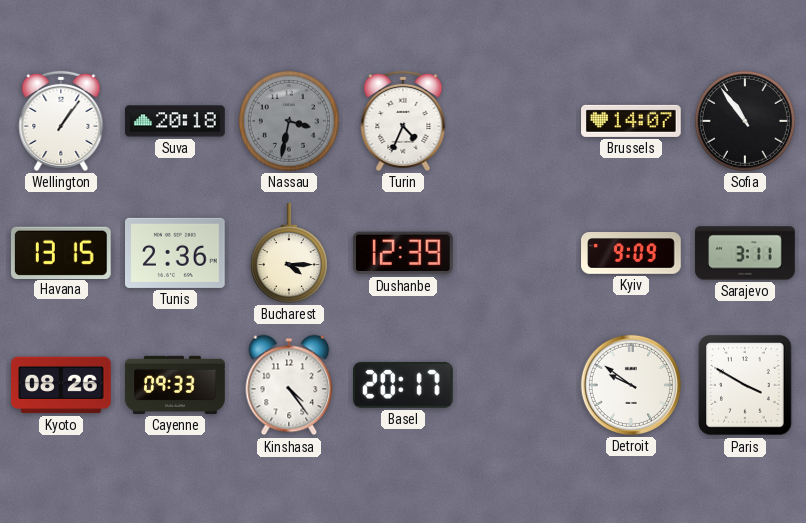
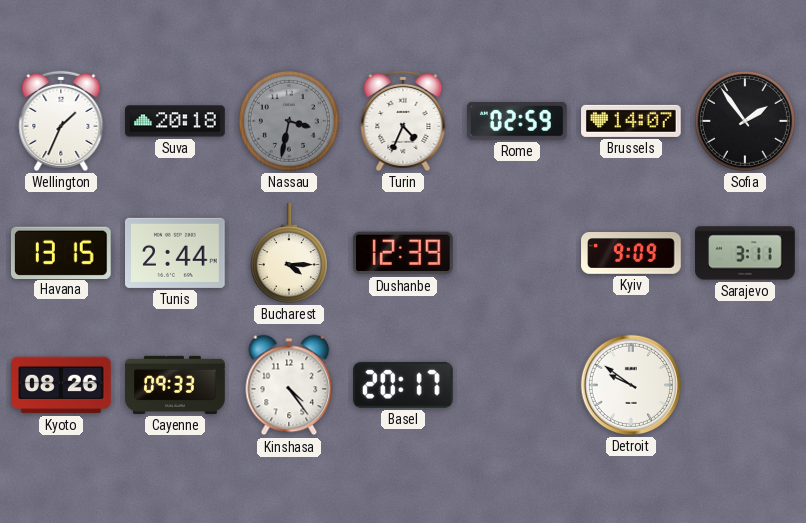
Wellington: 1:06 -> 1:34
Rome: none -> 02:59
Sofia: 10:54 -> 1:54
Tunis: 2:36 -> 2:44
Paris: 3:50 -> none
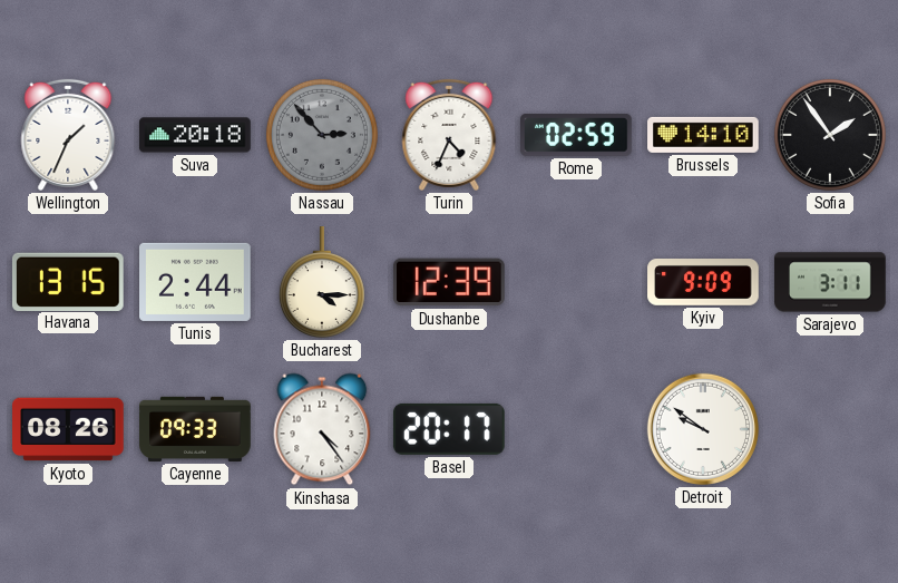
Nassau: 3:32 -> 2:53
Brussels: 14:07 -> 14:10
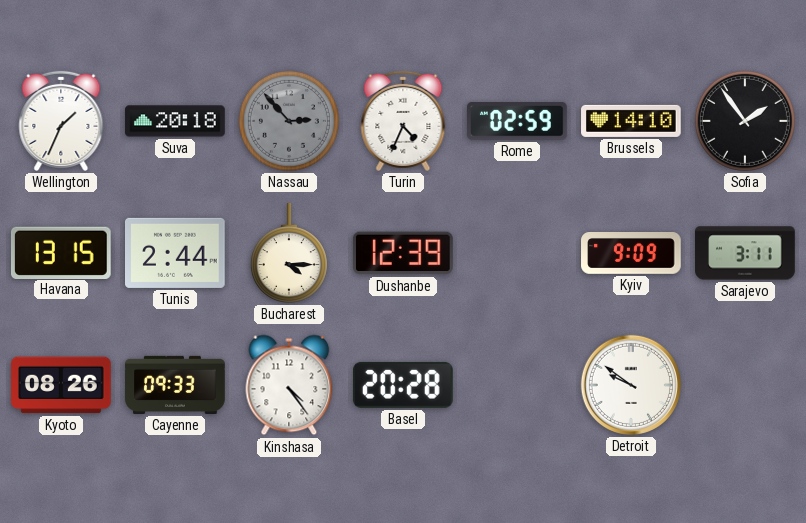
Basel: 20:17 -> 20:28
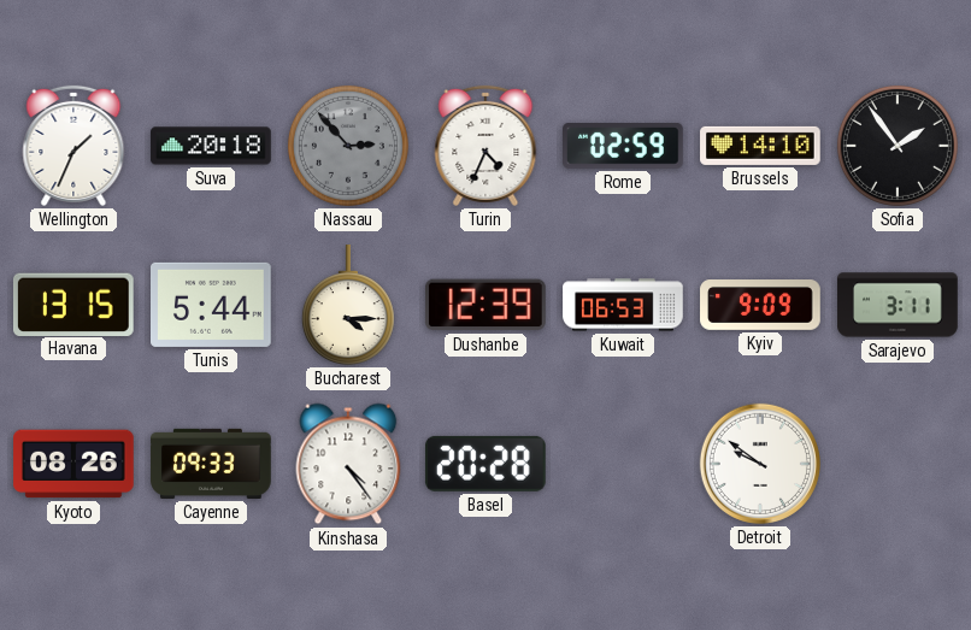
Tunis: 2:44 -> 5:44
Kuwait: none -> 06:53
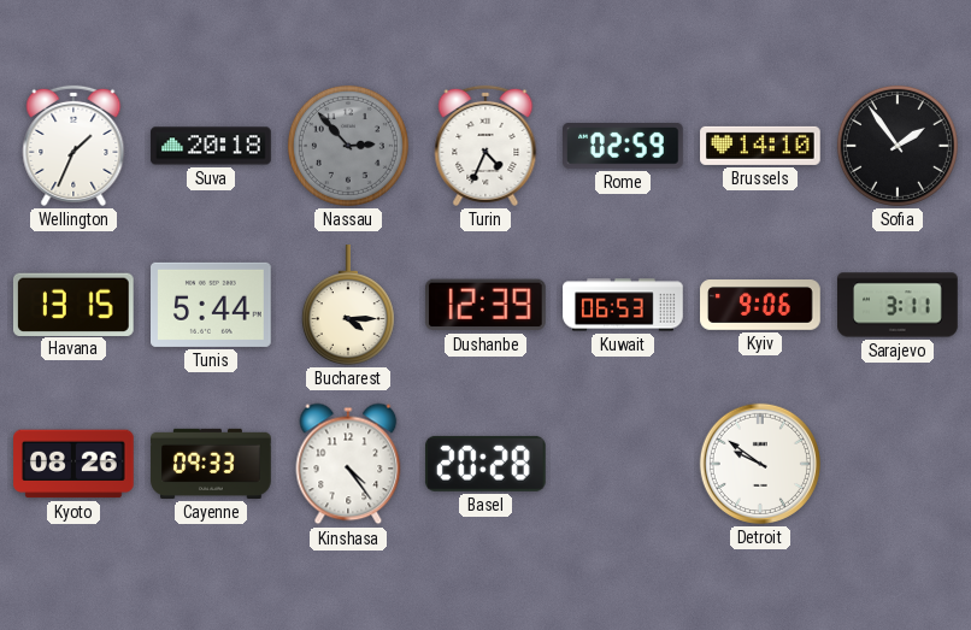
Kyiv: 9:09 -> 9:06
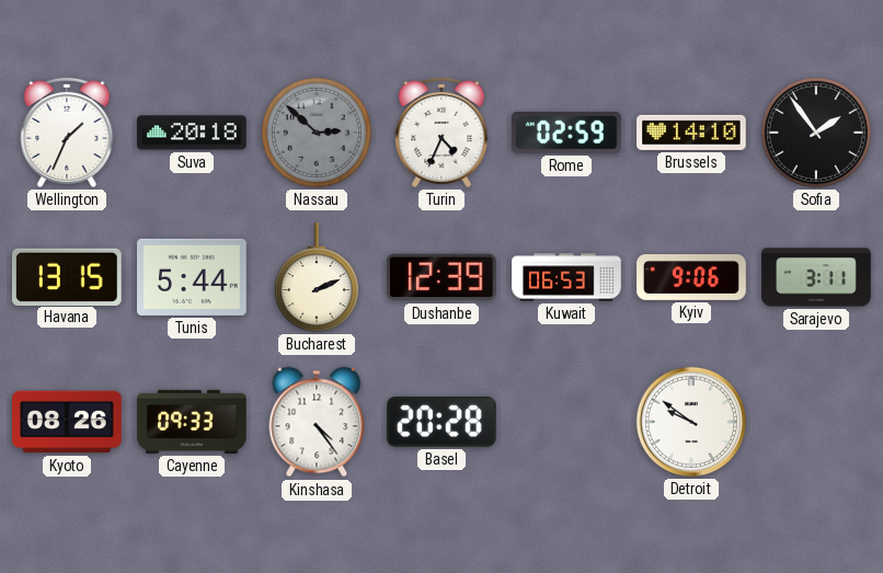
Nassau: 2:53 -> 2:52
Bucharest: 4:15 -> 2:11
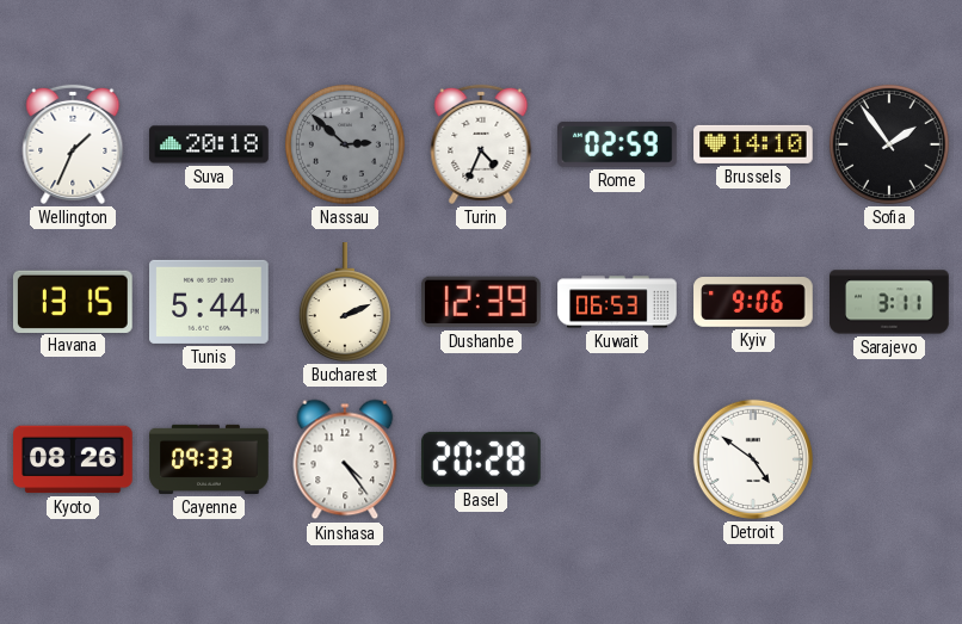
Detroit: 9:51 -> 4:51
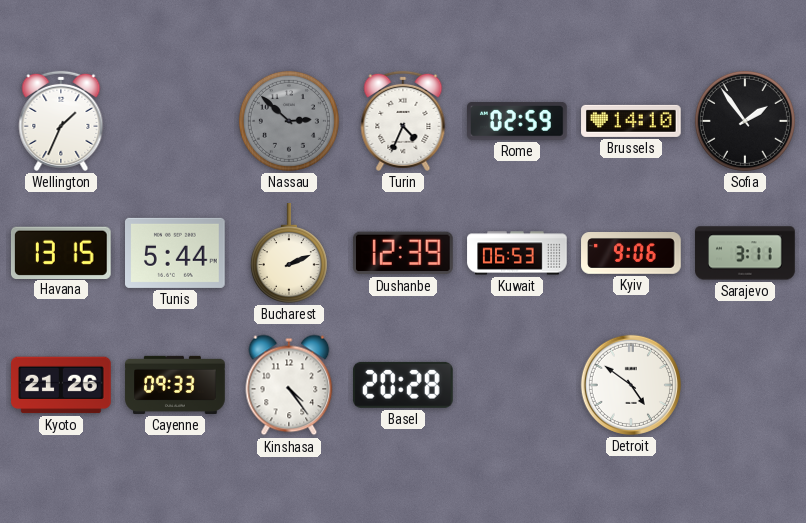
Suva: 20:18 -> none
Kyoto: 08:26 -> 21:26
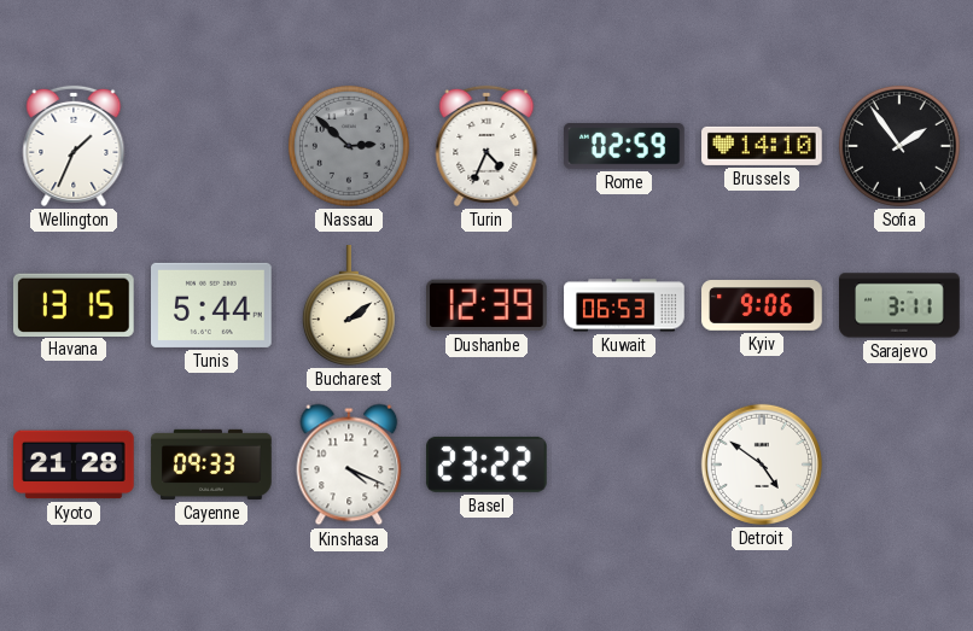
Bucharest: 2:11 -> 2:09
Kyoto: 21:26 -> 21:28
Kinshasa: 4:24 -> 4:19
Basel: 20:28 -> 23:22
